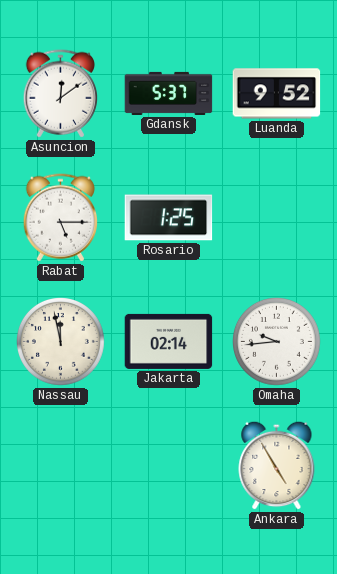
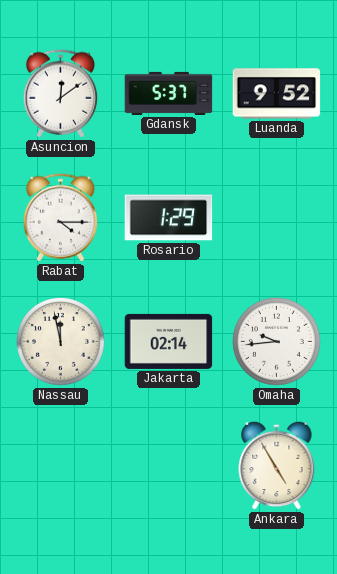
Rabat: 5:15 -> 4:15
Rosario: 1:25 -> 1:29
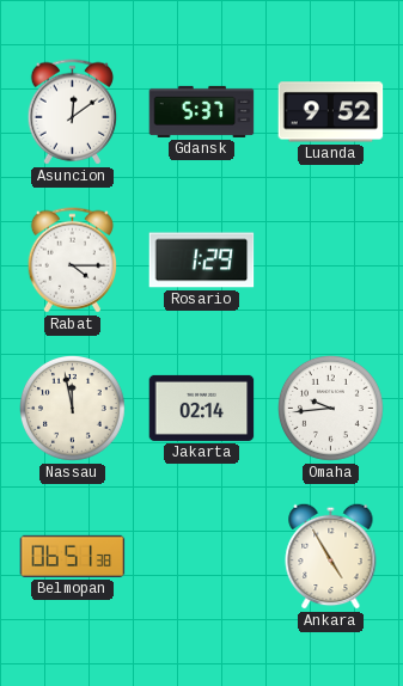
Belmopan: none -> 06:51
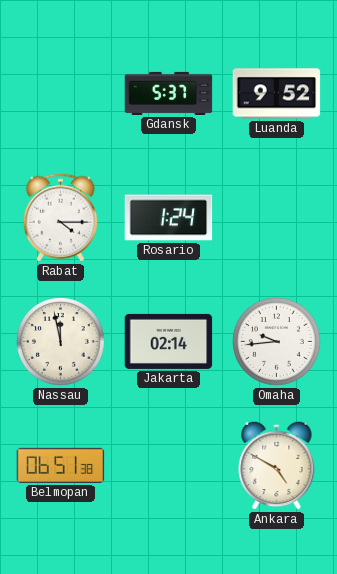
Asuncion: 12:09 -> none
Rosario: 1:29 -> 1:24
Ankara: 4:55 -> 4:50
